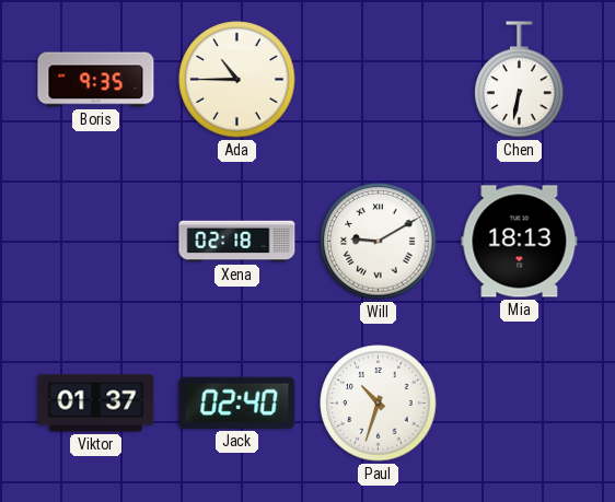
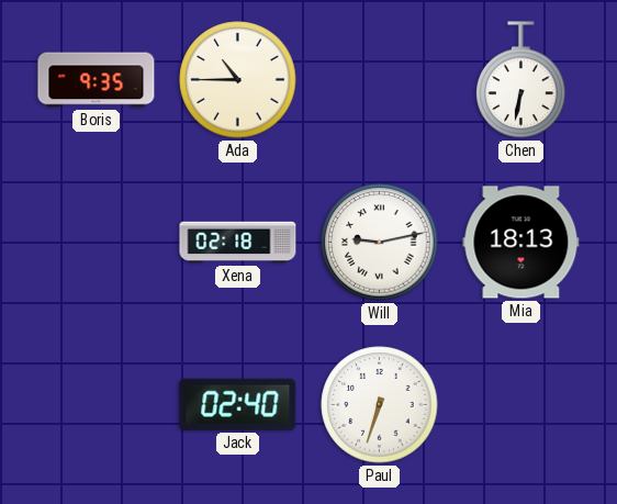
Will: 9:10 -> 9:13
Viktor: 01:37 -> none
Paul: 10:33 -> 6:33
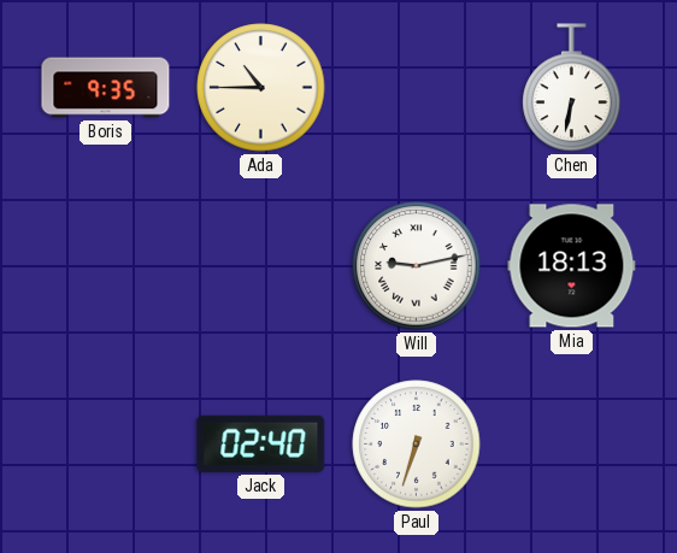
Xena: 02:18 -> none
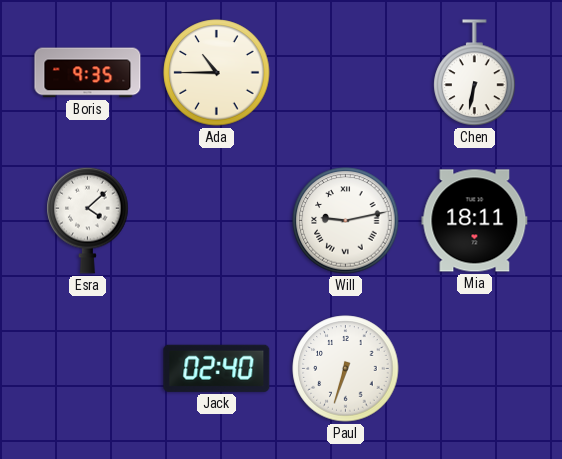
Esra: none -> 4:08
Mia: 18:13 -> 18:11
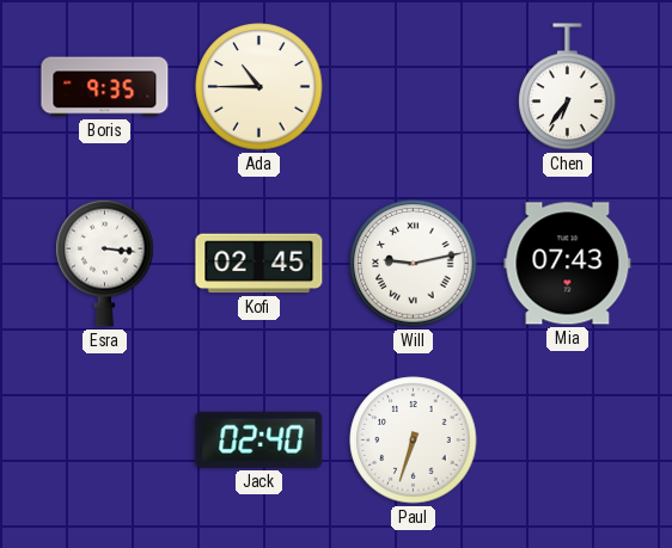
Chen: 6:32 -> 6:36
Esra: 4:08 -> 3:16
Kofi: none -> 02:45
Mia: 18:11 -> 07:43
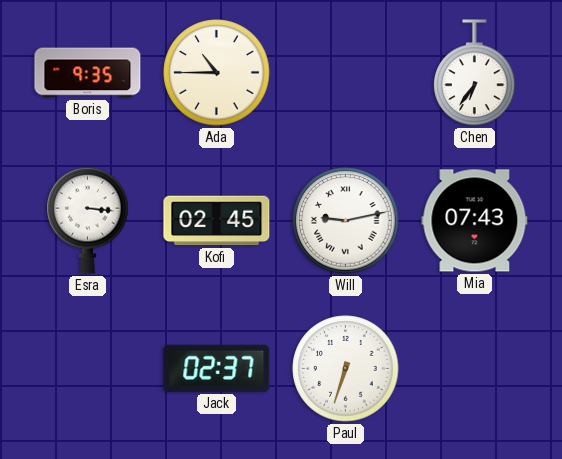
Jack: 02:40 -> 02:37
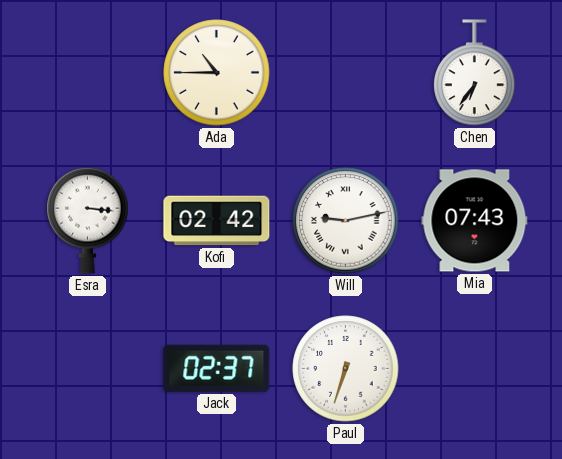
Boris: 9:35 -> none
Kofi: 02:45 -> 02:42
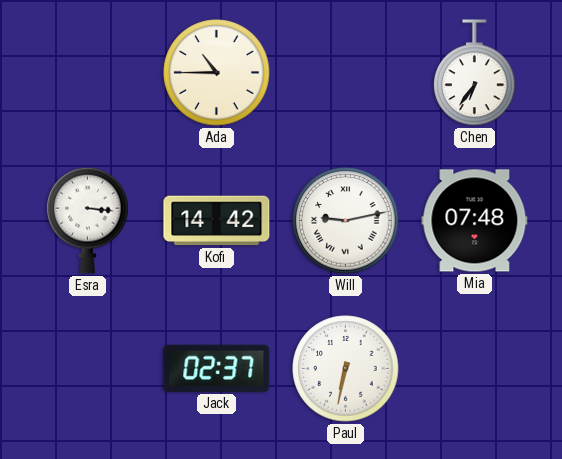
Kofi: 02:42 -> 14:42
Mia: 07:43 -> 07:48
Paul: 6:33 -> 6:32
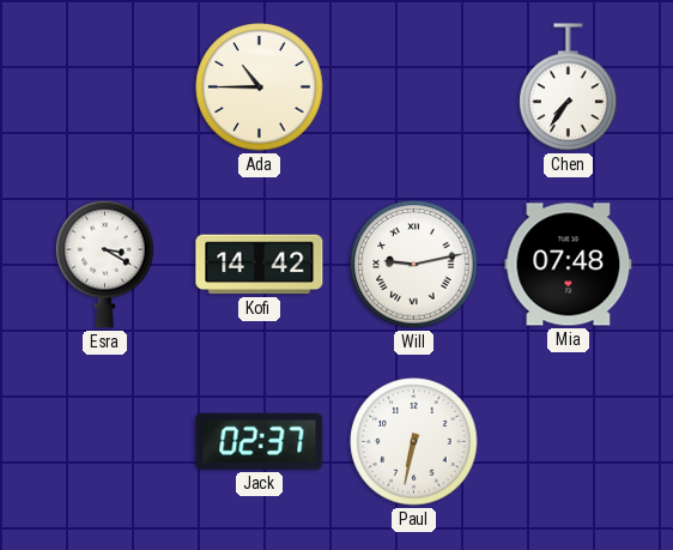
Chen: 6:36 -> 7:36
Esra: 3:16 -> 3:20
